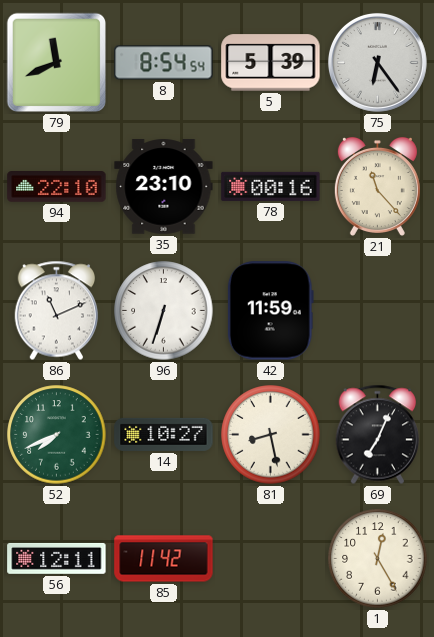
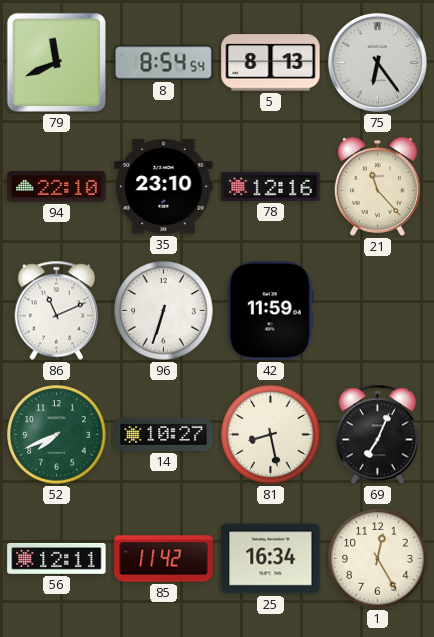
5: 5:39 -> 8:13
78: 00:16 -> 12:16
25: none -> 16:34
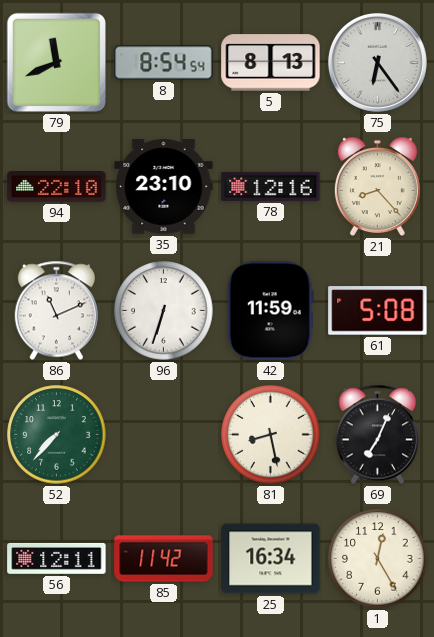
21: 11:23 -> 8:23
61: none -> 5:08
52: 7:41 -> 7:37
14: 10:27 -> none
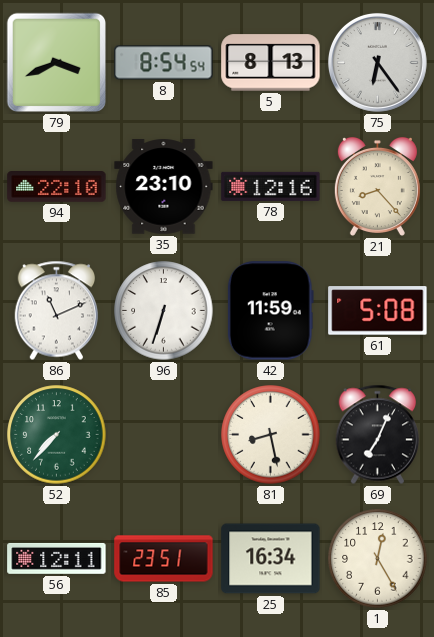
79: 11:41 -> 3:41
85: 11:42 -> 23:51
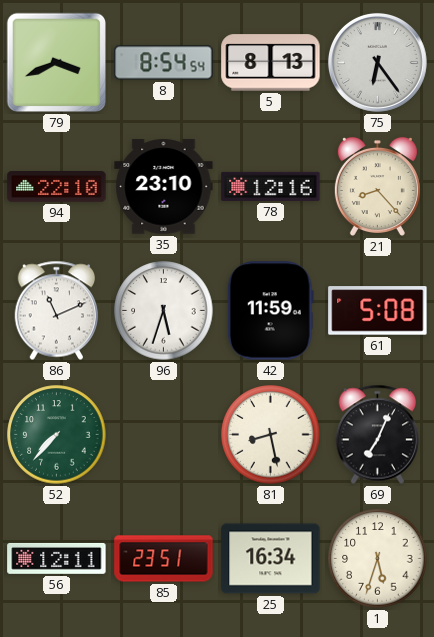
96: 6:33 -> 5:33
1: 12:25 -> 5:33
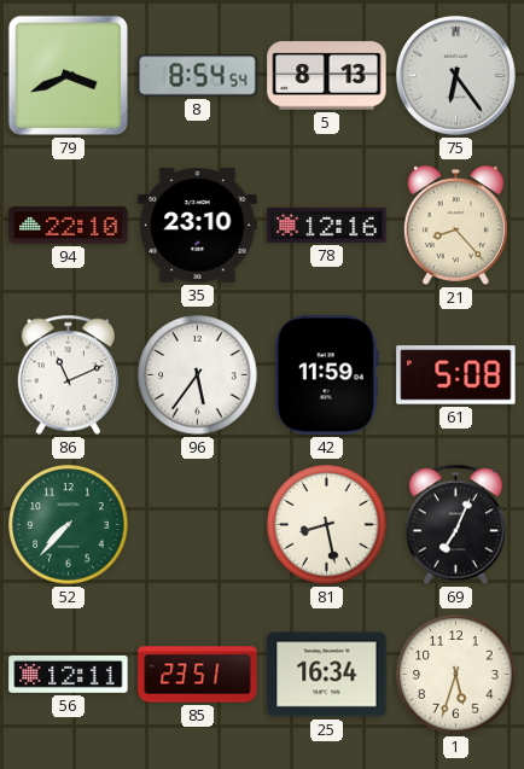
96: 5:33 -> 5:36
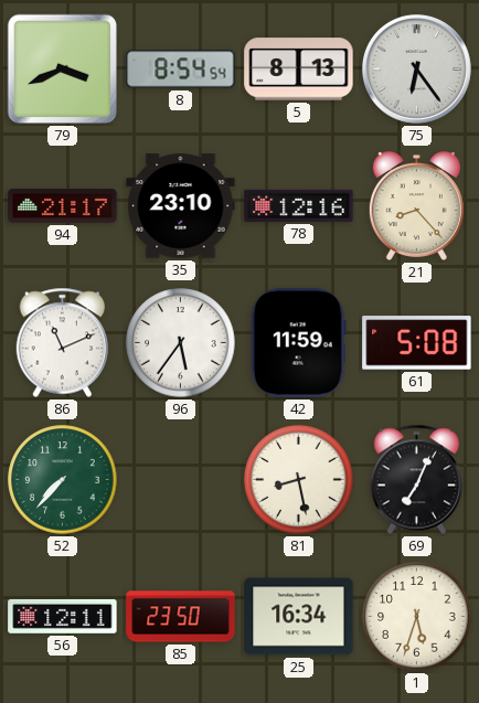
94: 22:10 -> 21:17
85: 23:51 -> 23:50
